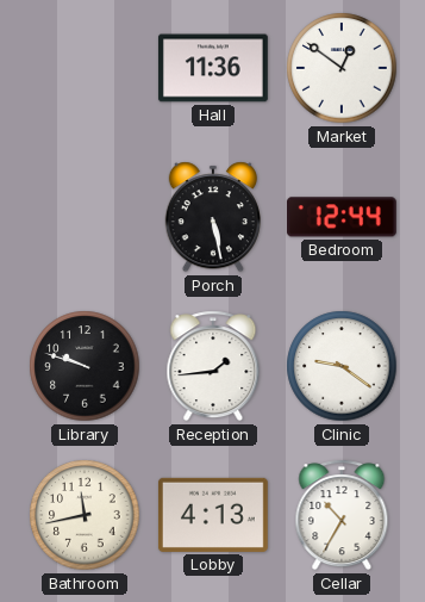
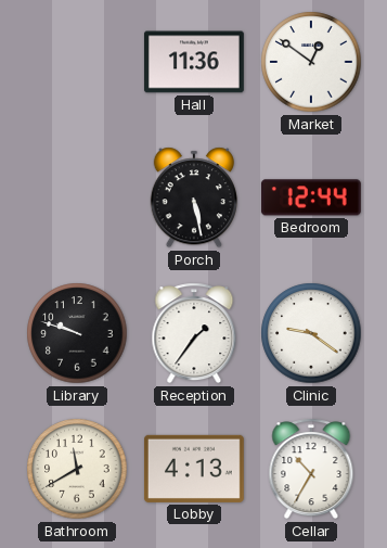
Reception: 1:44 -> 1:36
Bathroom: 11:43 -> 11:40
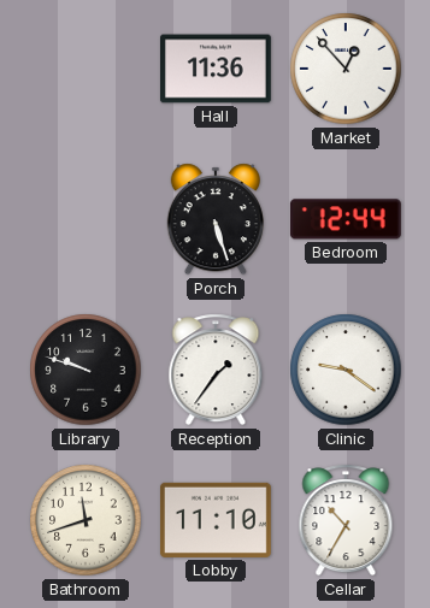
Market: 12:51 -> 12:53
Porch: 5:28 -> 5:27
Bathroom: 11:40 -> 11:42
Lobby: 4:13 -> 11:10
